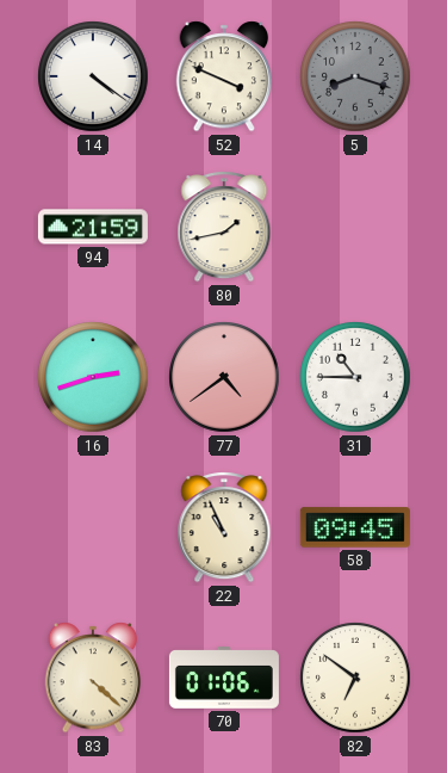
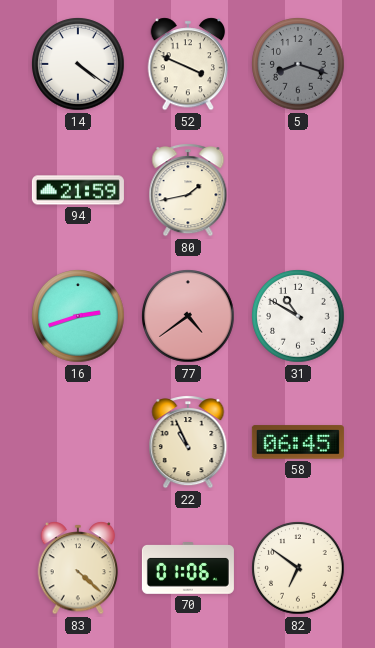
31: 10:45 -> 10:50
58: 09:45 -> 06:45
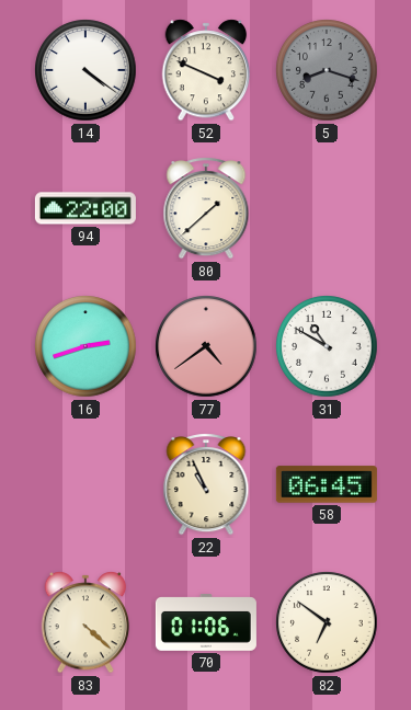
94: 21:59 -> 22:00
80: 1:43 -> 1:38
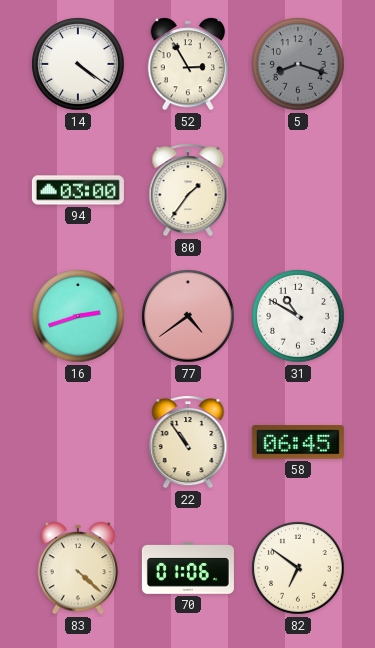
52: 3:49 -> 2:55
94: 22:00 -> 03:00
80: 1:38 -> 1:36
22: 10:56 -> 10:54
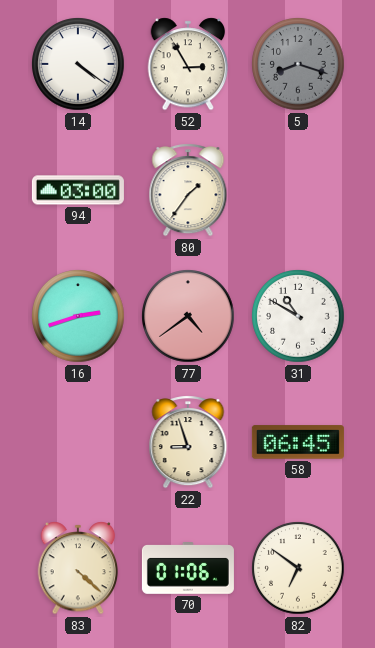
22: 10:54 -> 8:57
